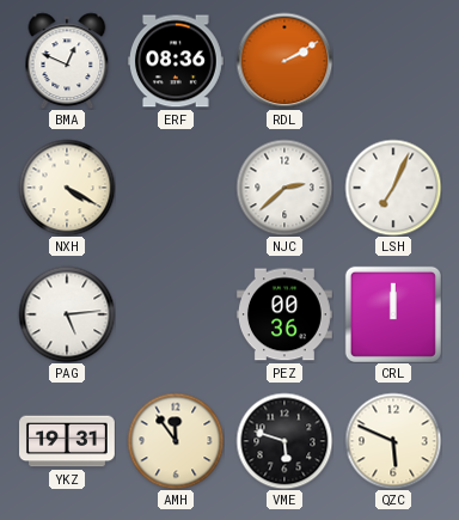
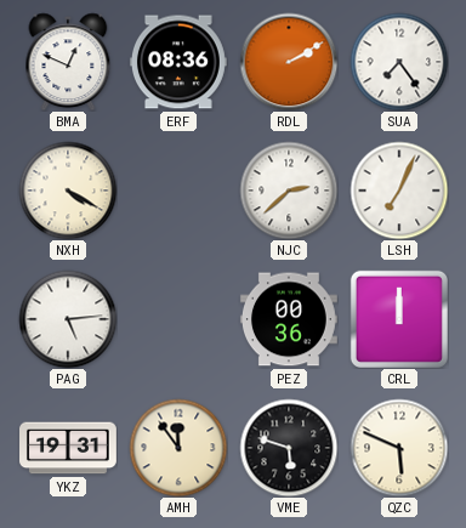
SUA: none -> 7:24
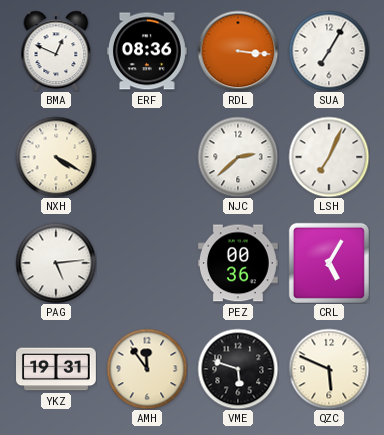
RDL: 2:10 -> 3:16
SUA: 7:24 -> 7:05
CRL: 12:00 -> 5:05
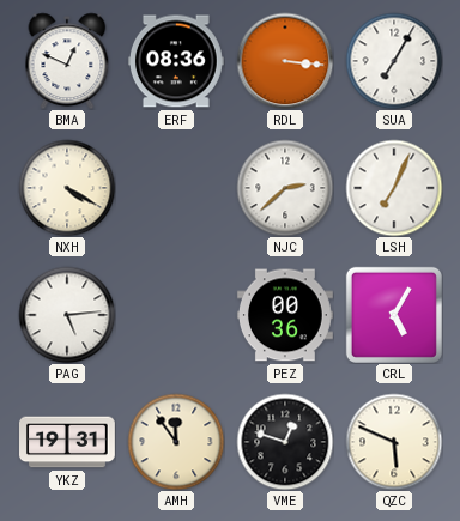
VME: 5:48 -> 12:48
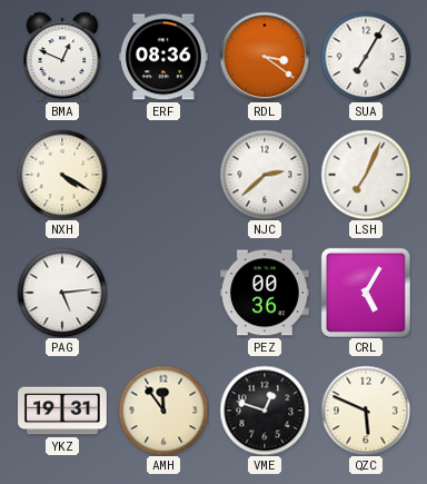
RDL: 3:16 -> 3:21
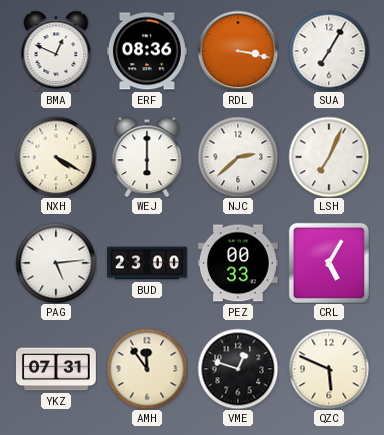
RDL: 3:21 -> 3:17
WEJ: none -> 6:00
BUD: none -> 23:00
PEZ: 00:36 -> 00:33
YKZ: 19:31 -> 07:31
